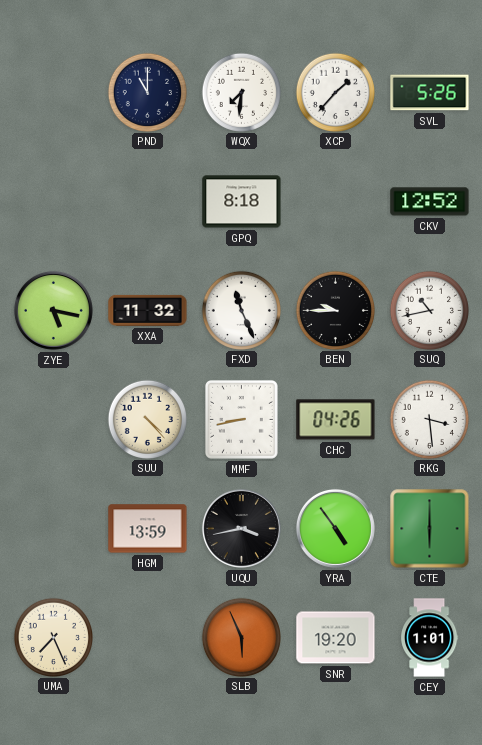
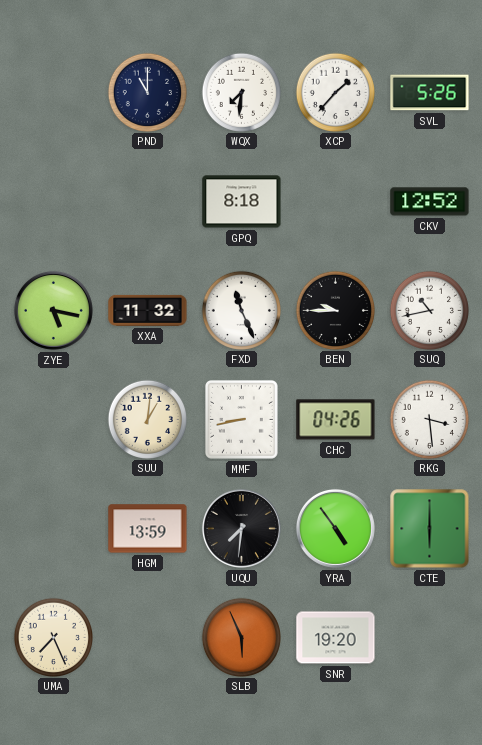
SUU: 4:23 -> 1:01
UQU: 3:43 -> 7:31
CEY: 1:01 -> none
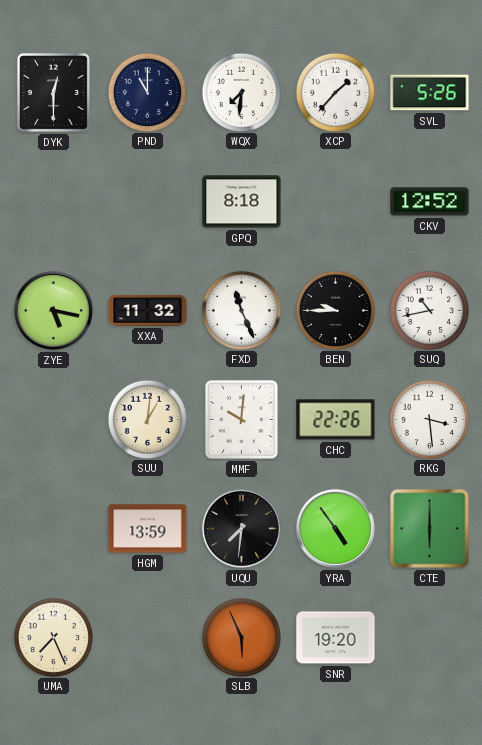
DYK: none -> 12:30
MMF: 8:43 -> 10:01
CHC: 04:26 -> 22:26
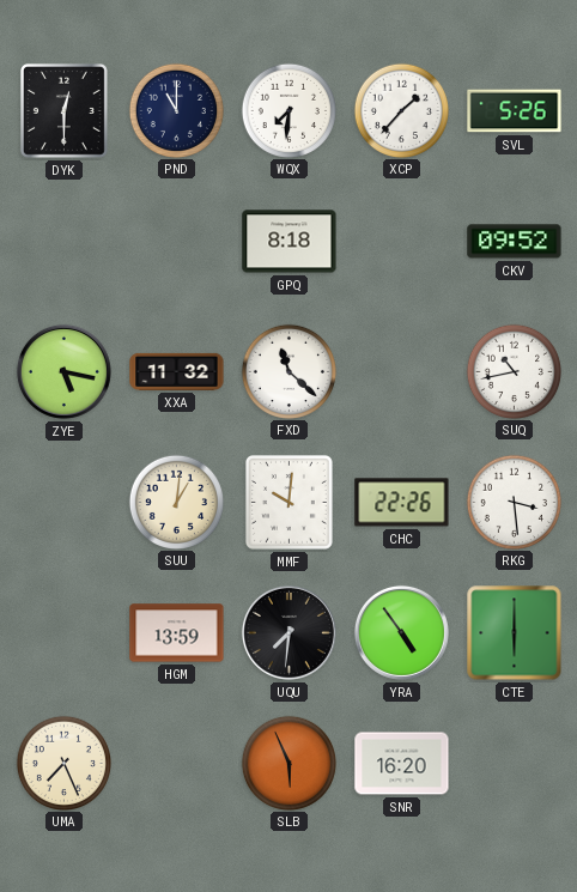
CKV: 12:52 -> 09:52
FXD: 11:26 -> 11:22
BEN: 9:45 -> none
SNR: 19:20 -> 16:20
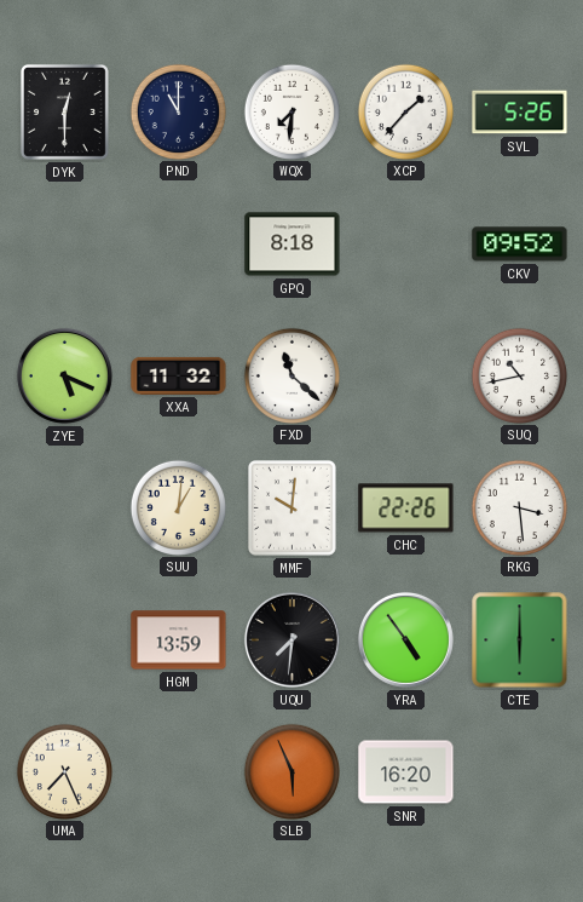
ZYE: 5:17 -> 5:19
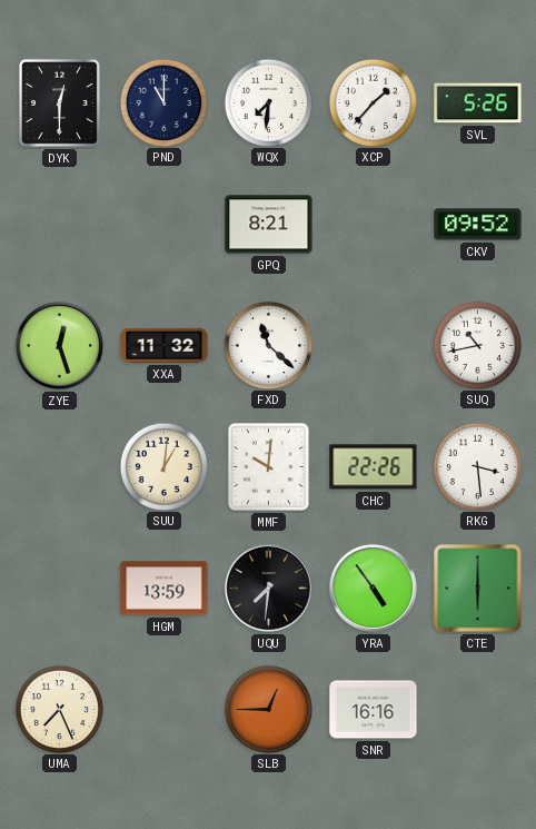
GPQ: 8:18 -> 8:21
ZYE: 5:19 -> 12:27
SLB: 5:56 -> 12:45
SNR: 16:20 -> 16:16
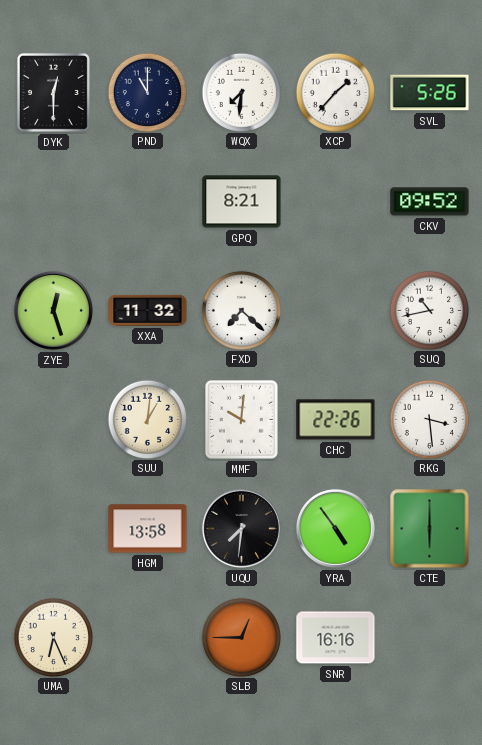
FXD: 11:22 -> 7:22
HGM: 13:59 -> 13:58
UMA: 7:26 -> 6:26
